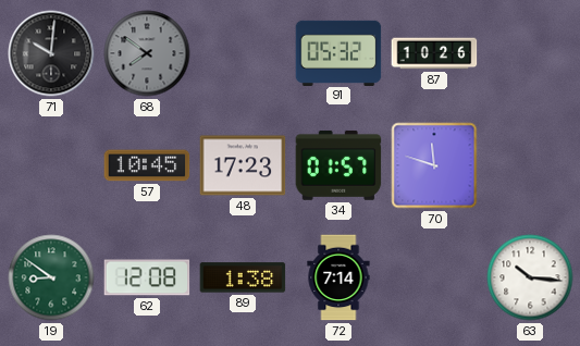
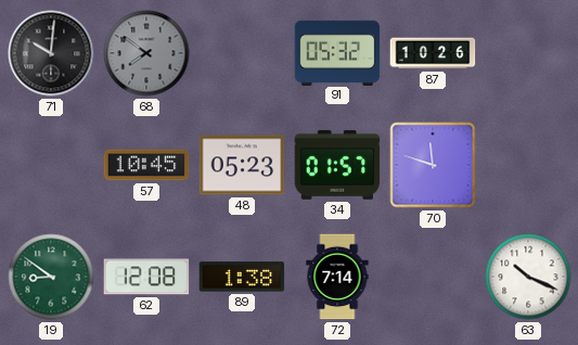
48: 17:23 -> 05:23
63: 10:16 -> 10:19
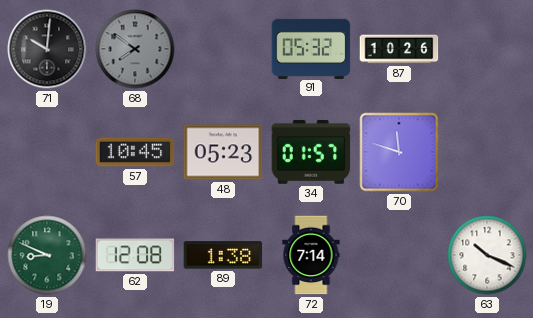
19: 8:51 -> 8:49
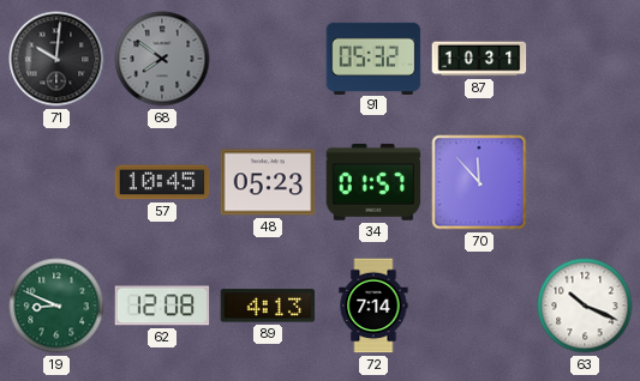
87: 10:26 -> 10:31
70: 11:48 -> 11:53
89: 1:38 -> 4:13
